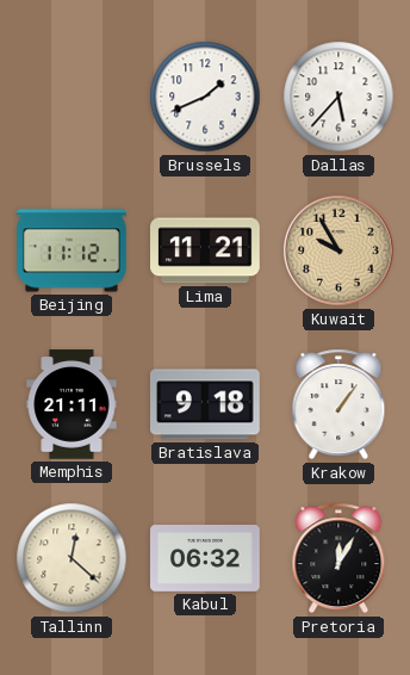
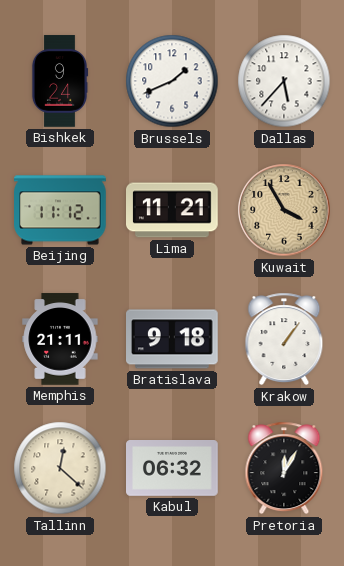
Bishkek: none -> 9:24
Kuwait: 9:55 -> 3:55
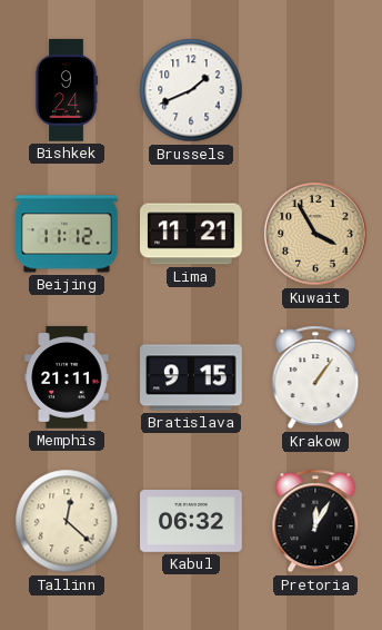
Dallas: 5:37 -> none
Bratislava: 9:18 -> 9:15
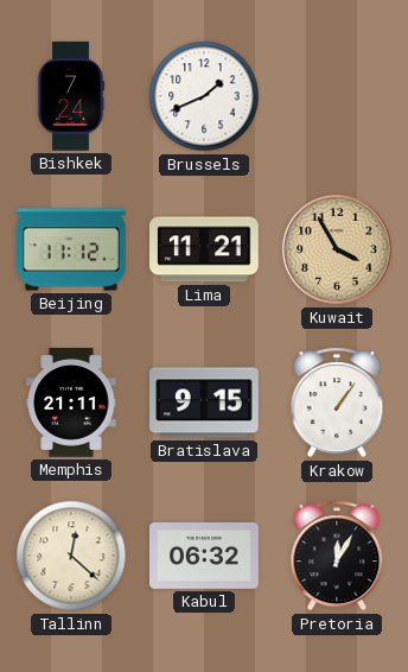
Bishkek: 9:24 -> 7:24
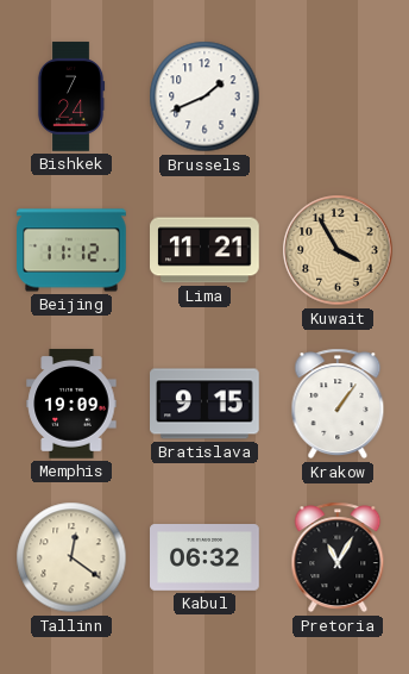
Memphis: 21:11 -> 19:09
Tallinn: 12:22 -> 12:21
Pretoria: 12:05 -> 11:05
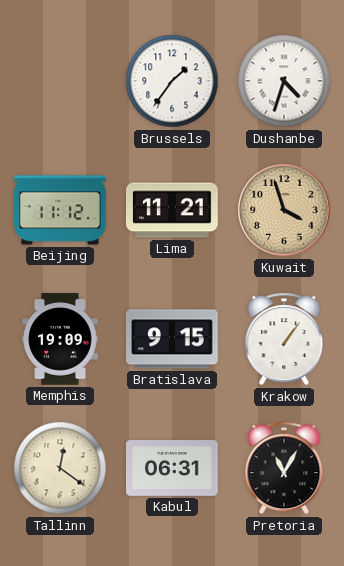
Bishkek: 7:24 -> none
Brussels: 1:41 -> 1:36
Dushanbe: none -> 4:33
Kuwait: 3:55 -> 3:57
Kabul: 06:32 -> 06:31
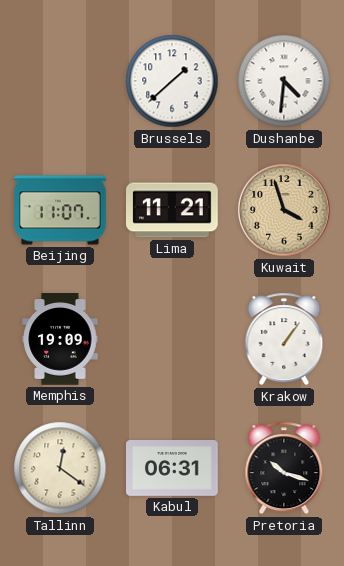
Brussels: 1:36 -> 1:38
Dushanbe: 4:33 -> 4:31
Beijing: 11:12 -> 11:07
Bratislava: 9:15 -> none
Pretoria: 11:05 -> 10:18
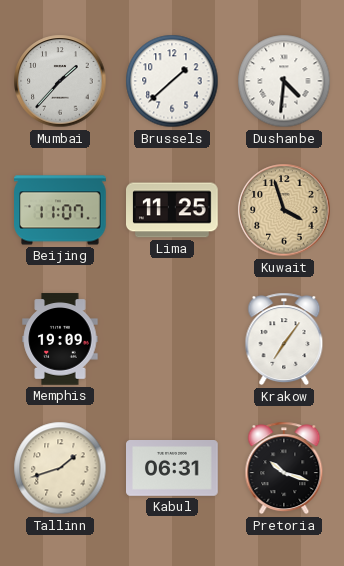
Mumbai: none -> 1:37
Lima: 11:21 -> 11:25
Krakow: 1:06 -> 7:06
Tallinn: 12:21 -> 1:42
